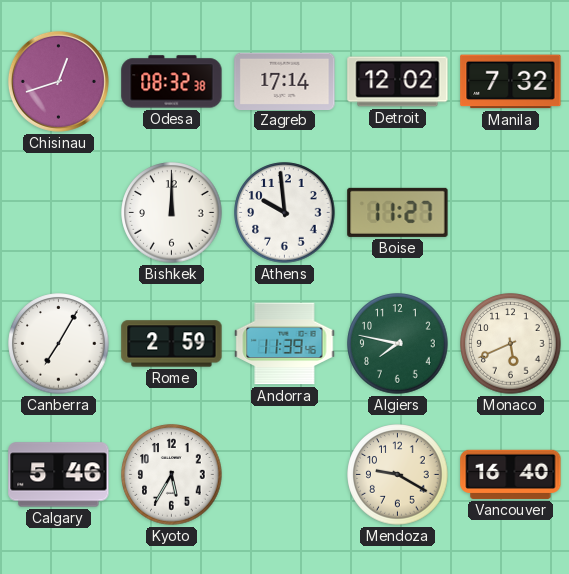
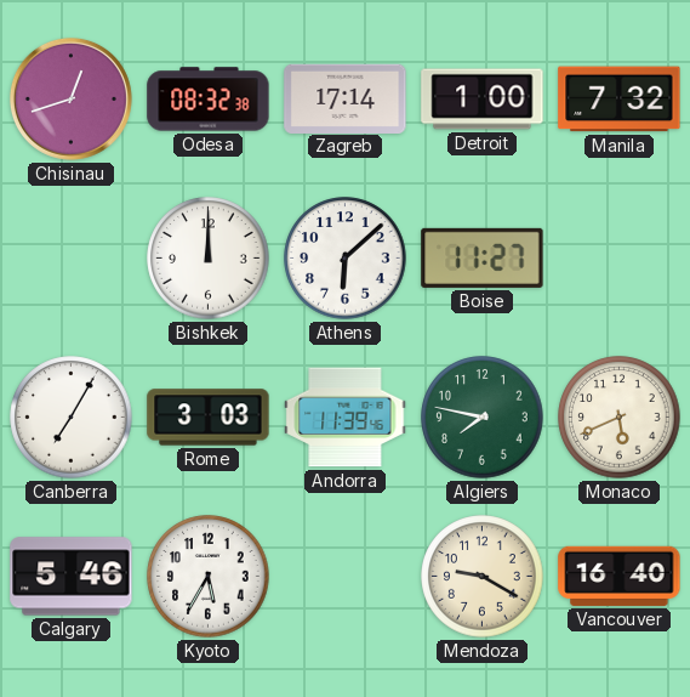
Detroit: 12:02 -> 1:00
Athens: 9:59 -> 6:08
Rome: 2:59 -> 3:03
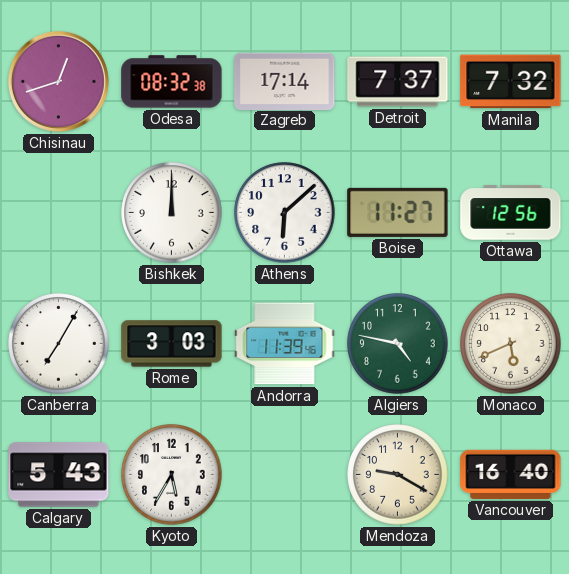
Detroit: 1:00 -> 7:37
Ottawa: none -> 12:56
Algiers: 7:47 -> 4:47
Calgary: 5:46 -> 5:43
